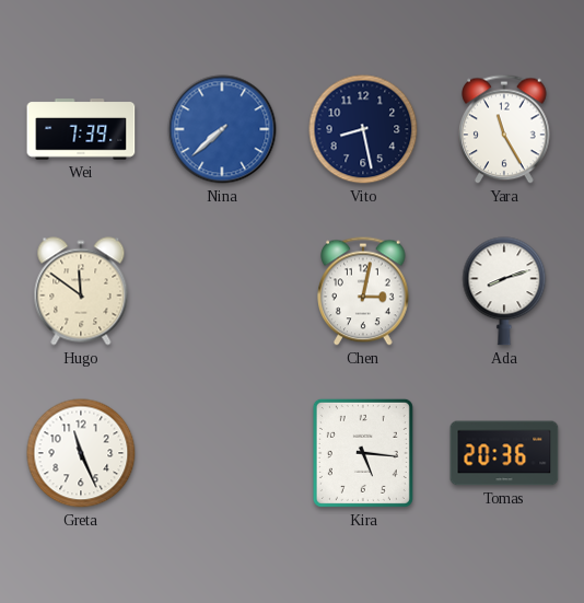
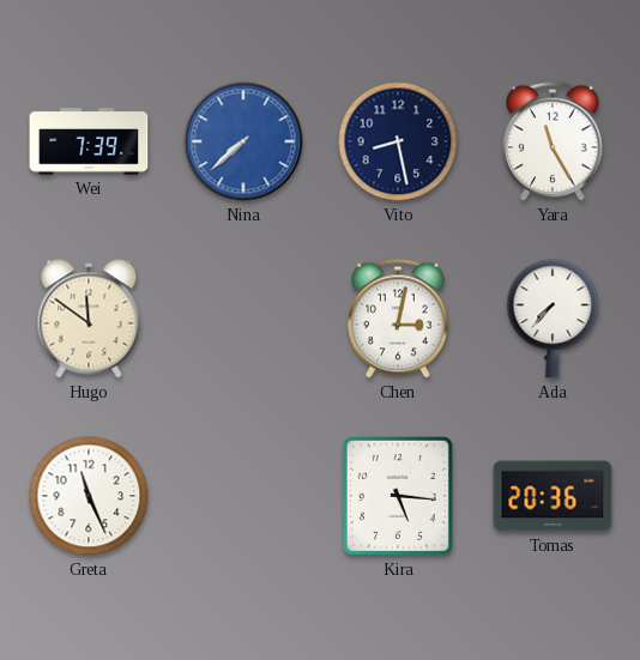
Ada: 8:12 -> 7:37
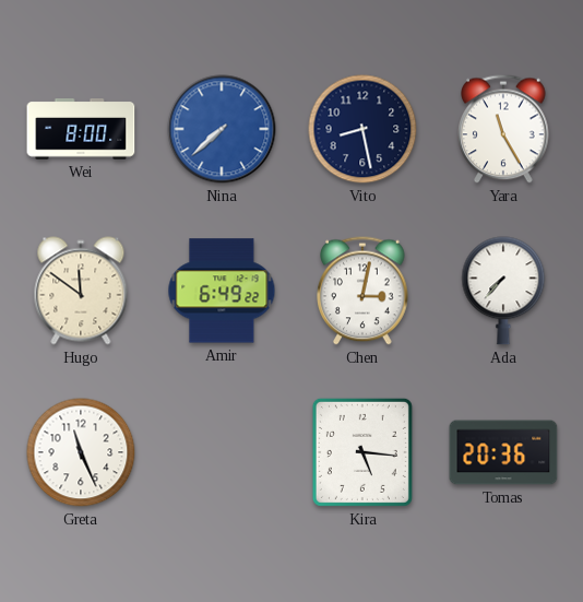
Wei: 7:39 -> 8:00
Amir: none -> 6:49
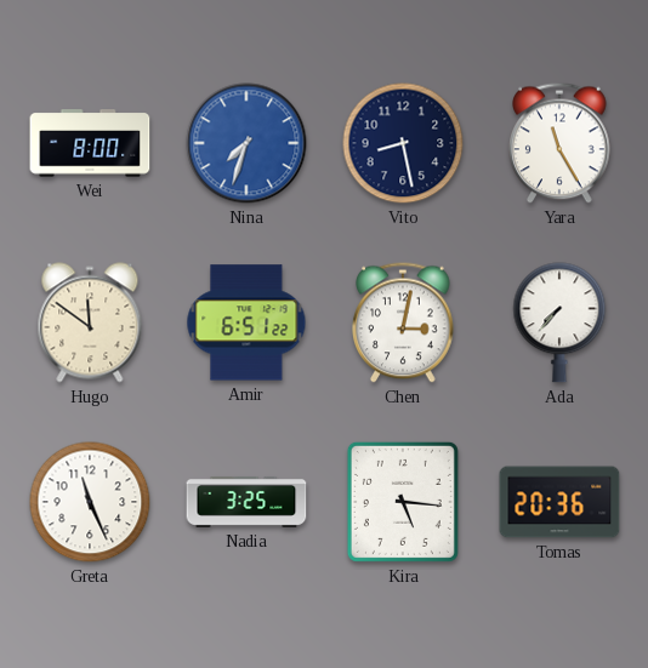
Nina: 7:38 -> 7:33
Amir: 6:49 -> 6:51
Nadia: none -> 3:25
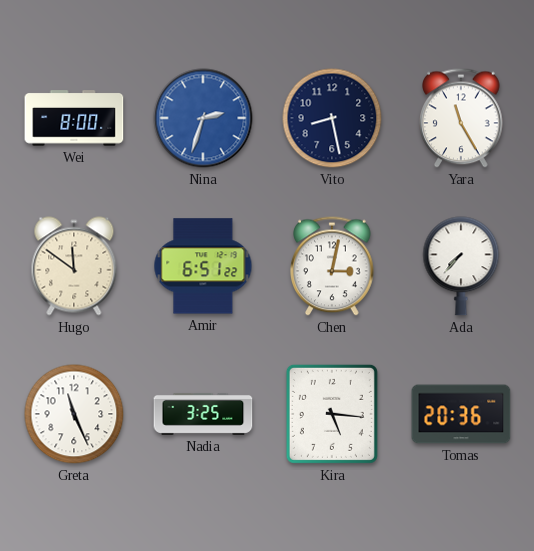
Nina: 7:33 -> 2:33
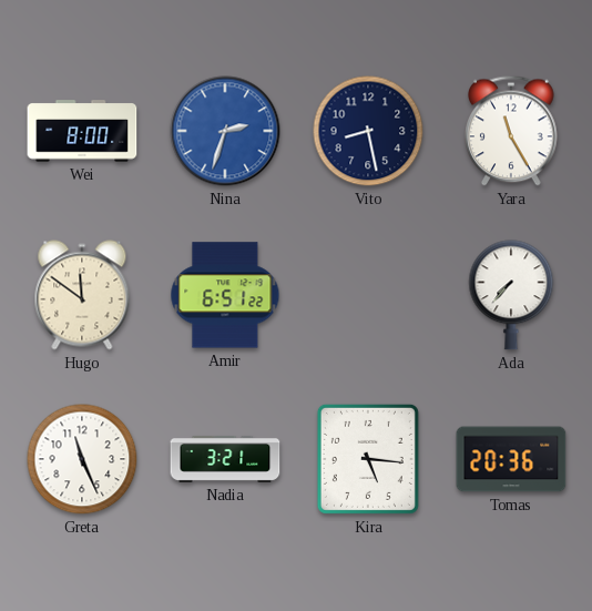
Chen: 3:02 -> none
Nadia: 3:25 -> 3:21
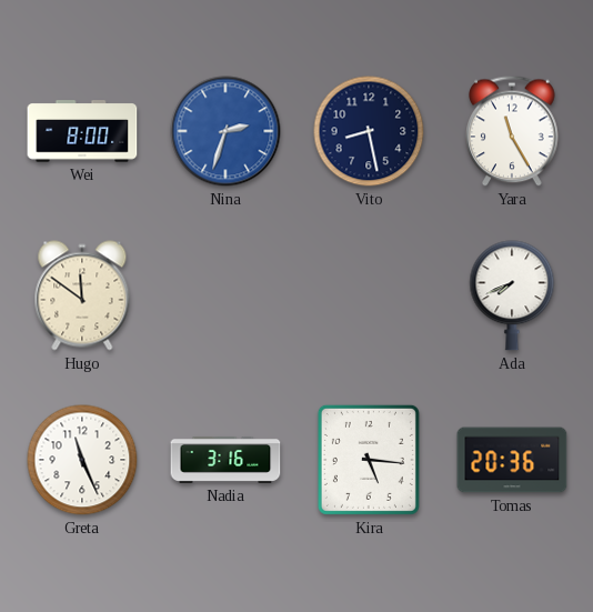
Amir: 6:51 -> none
Ada: 7:37 -> 7:41
Nadia: 3:21 -> 3:16
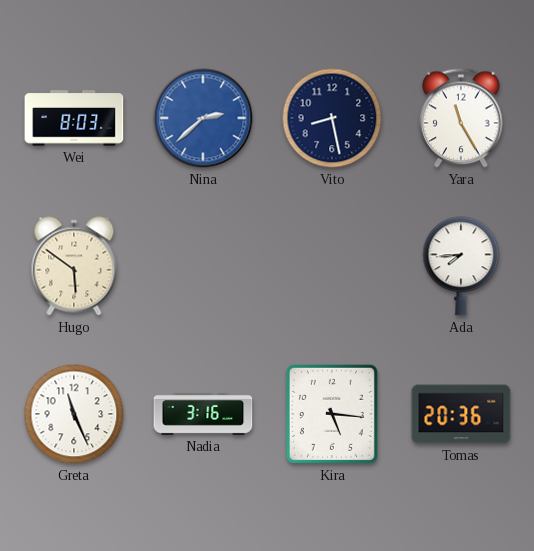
Wei: 8:00 -> 8:03
Nina: 2:33 -> 2:38
Hugo: 11:51 -> 5:51
Ada: 7:41 -> 7:44
